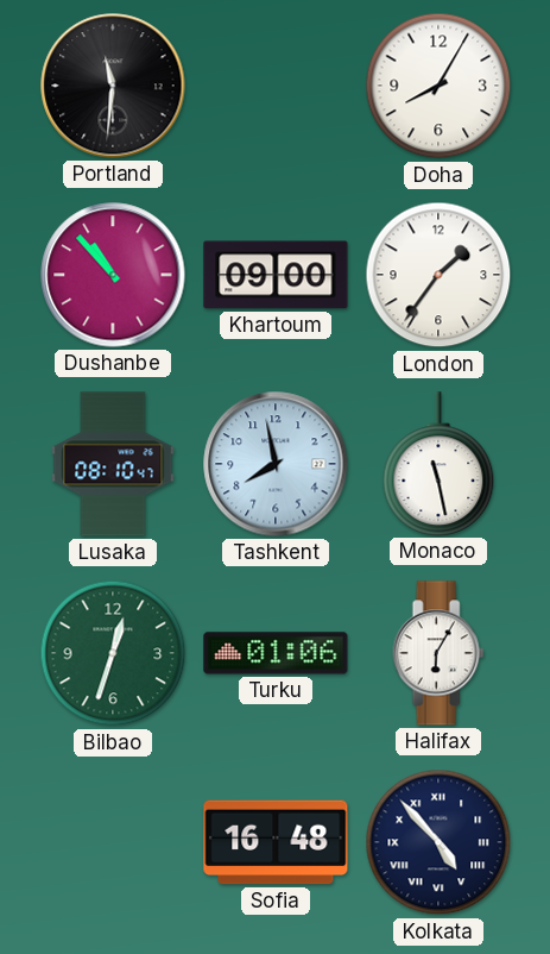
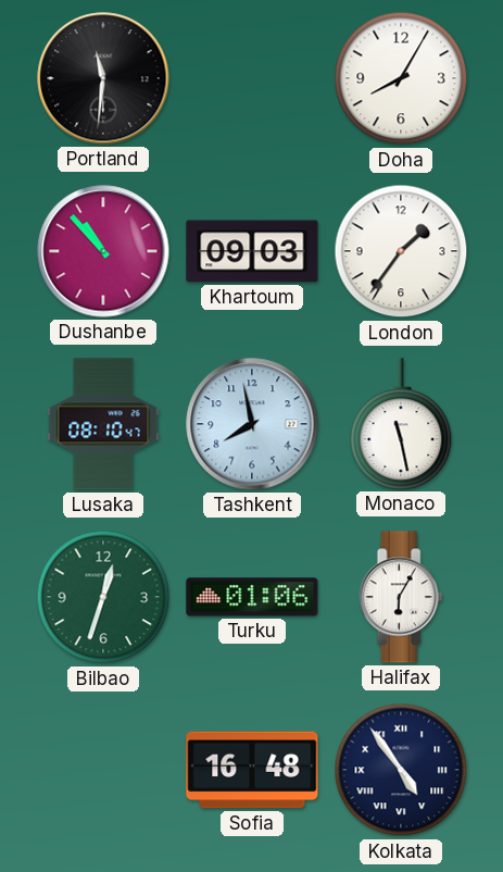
Khartoum: 09:00 -> 09:03
Kolkata: 4:53 -> 4:54
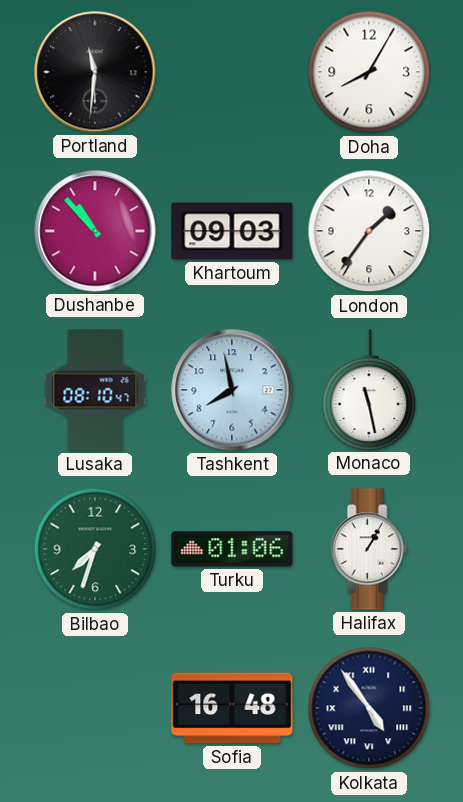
Bilbao: 12:33 -> 7:33
Halifax: 6:05 -> 1:05
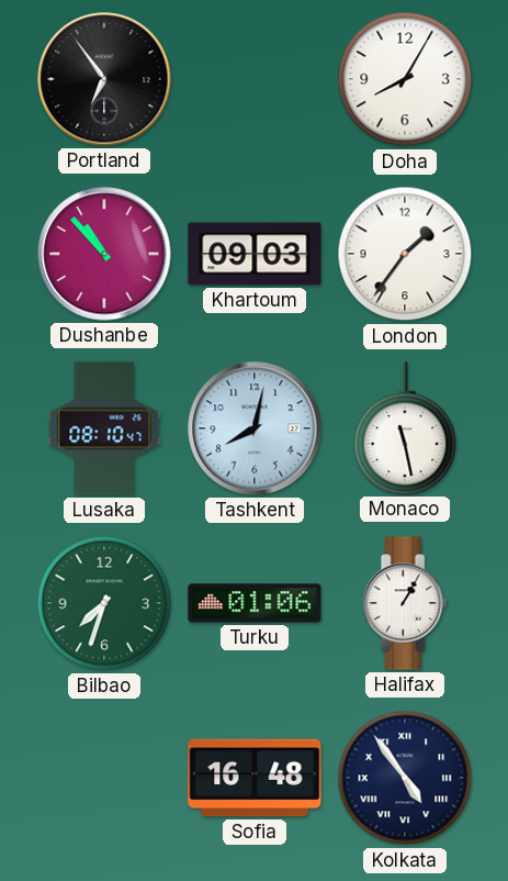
Portland: 11:31 -> 6:54
Tashkent: 7:58 -> 8:02
